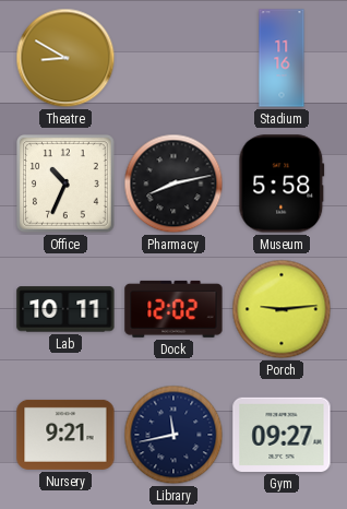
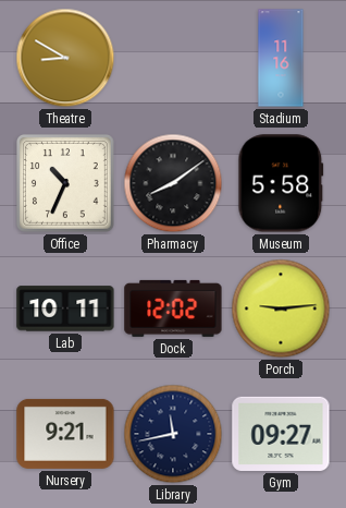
Pharmacy: 8:13 -> 8:09
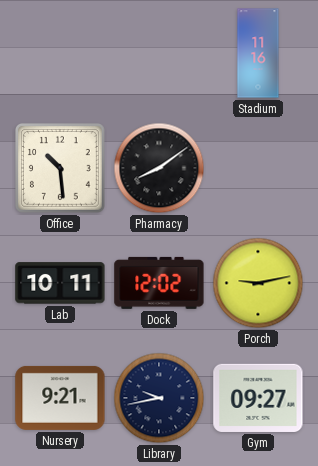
Theatre: 8:50 -> none
Office: 10:34 -> 10:29
Museum: 5:58 -> none
Porch: 9:14 -> 9:13
Library: 11:43 -> 9:43
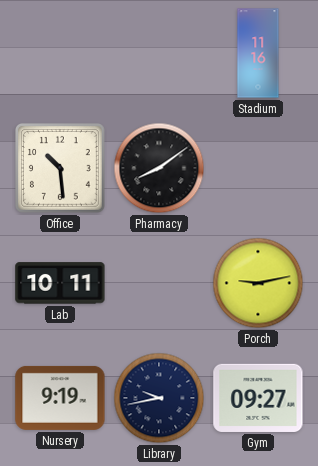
Dock: 12:02 -> none
Nursery: 9:21 -> 9:19
